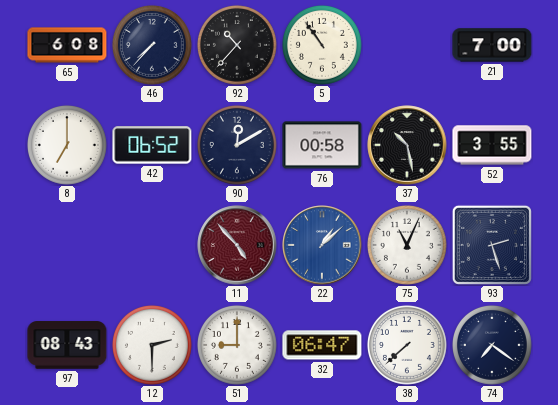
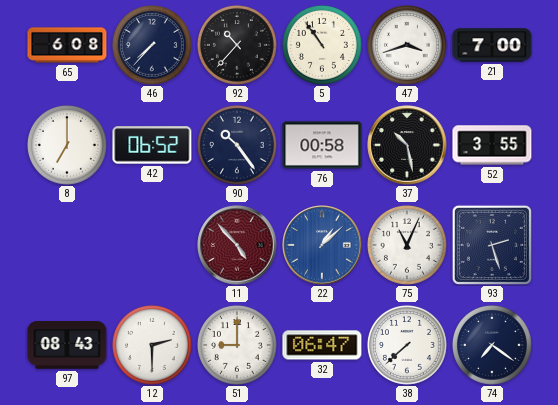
47: none -> 3:42
90: 12:10 -> 10:24
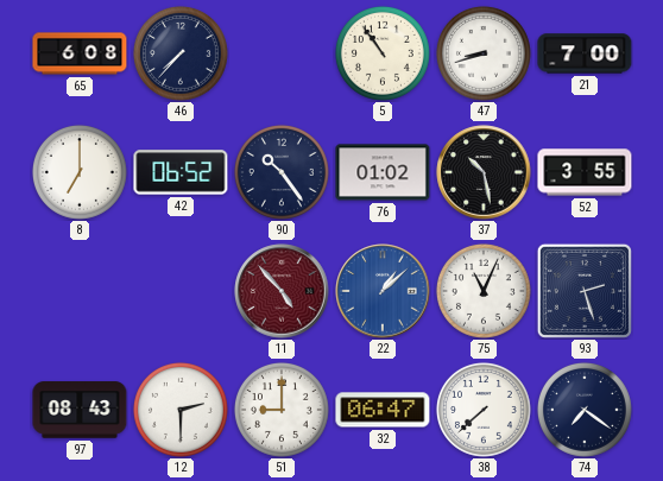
92: 10:37 -> none
47: 3:42 -> 8:42
76: 00:58 -> 01:02
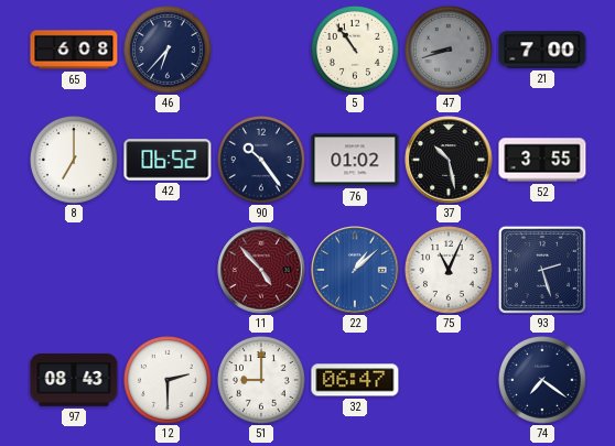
46: 7:37 -> 6:37
47 dial: white -> grey
38: 7:38 -> none
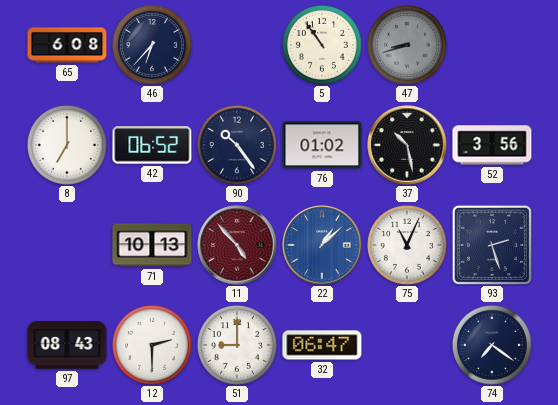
21: 7:00 -> none
52: 3:55 -> 3:56
71: none -> 10:13
